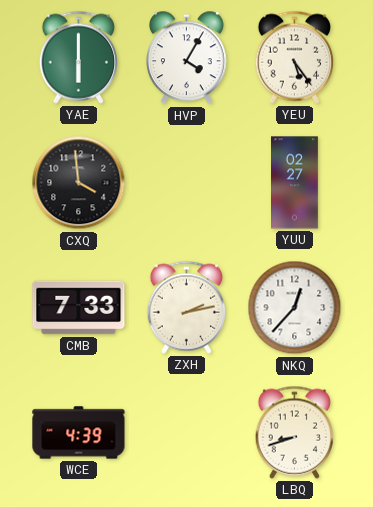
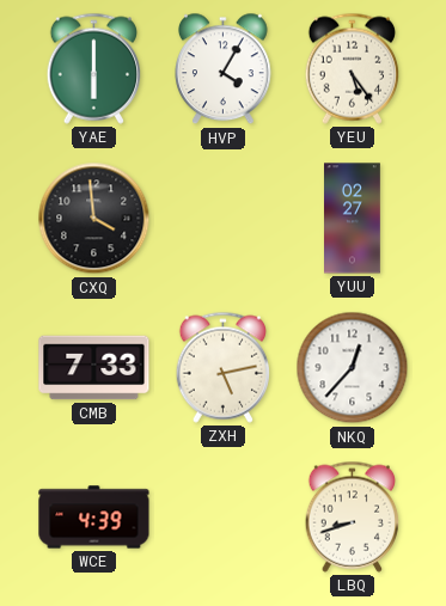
ZXH: 2:13 -> 5:13
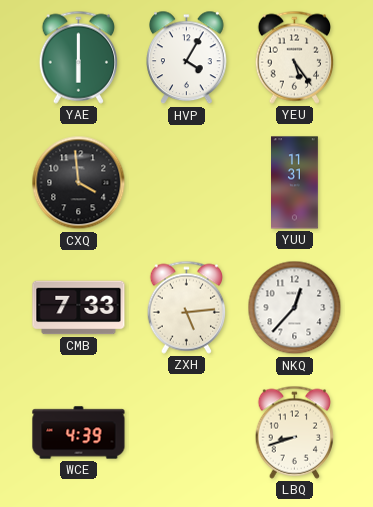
YUU: 02:27 -> 11:31
ZXH: 5:13 -> 5:14
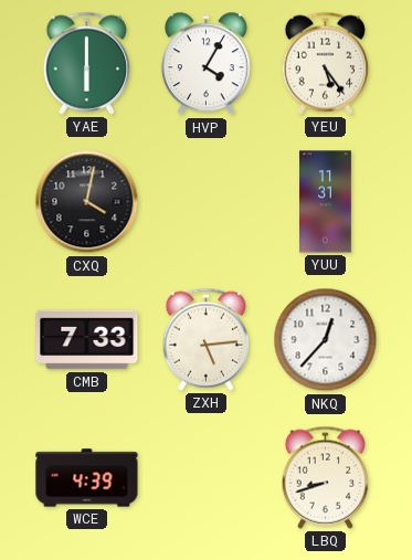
CXQ: 3:59 -> 4:02
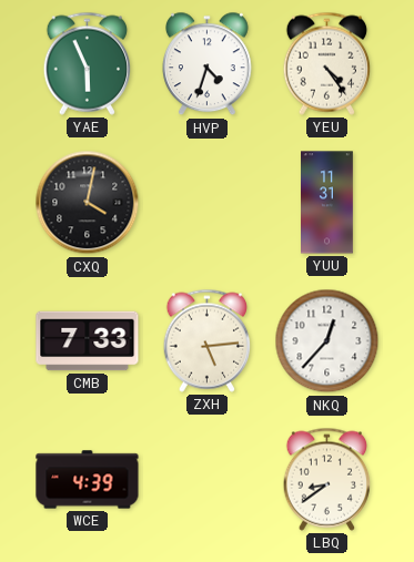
YAE: 6:00 -> 5:56
HVP: 4:05 -> 4:33
YEU: 5:24 -> 4:24
LBQ: 8:42 -> 8:39
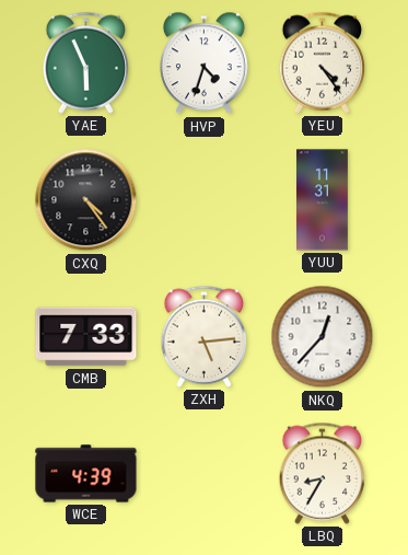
CXQ: 4:02 -> 4:24
LBQ: 8:39 -> 8:35
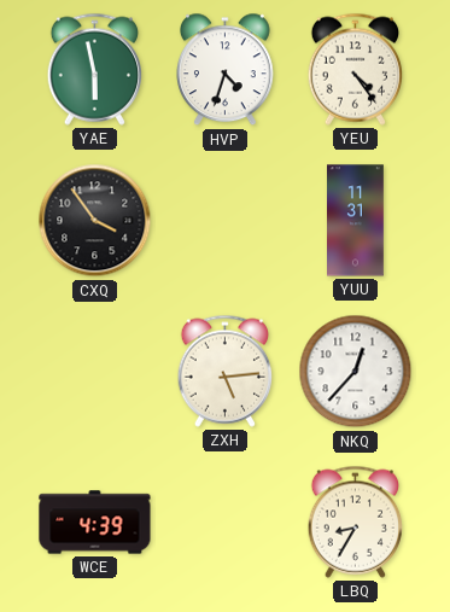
YAE: 5:56 -> 5:58
CXQ: 4:24 -> 3:54
CMB: 7:33 -> none
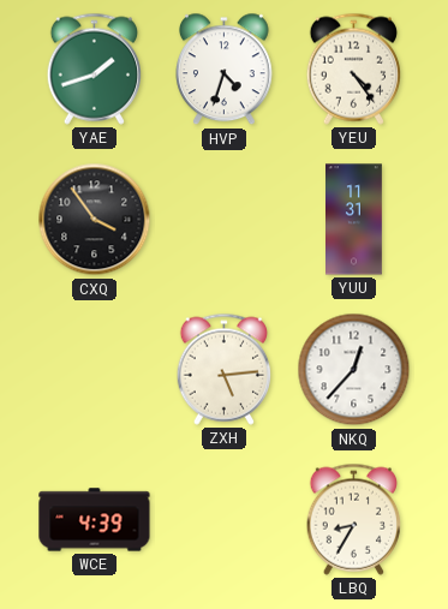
YAE: 5:58 -> 1:42
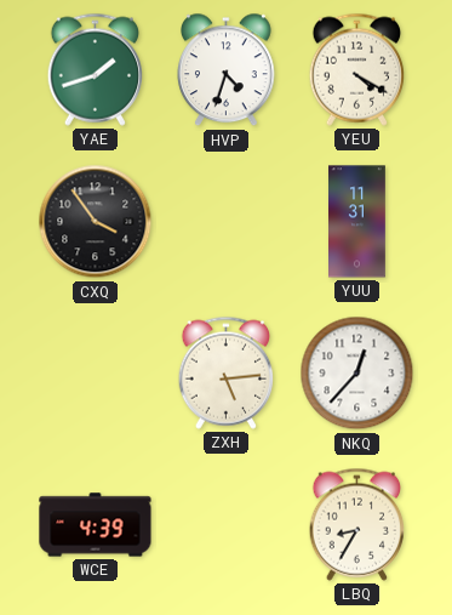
YEU: 4:24 -> 4:20
